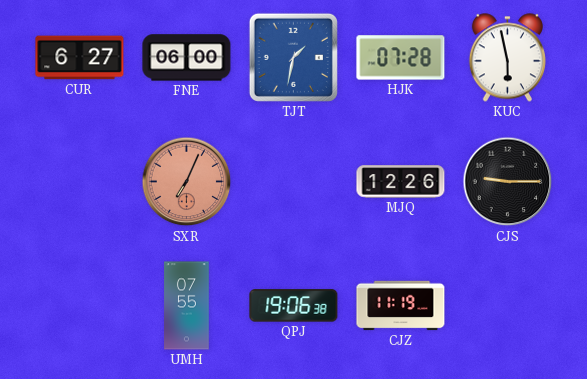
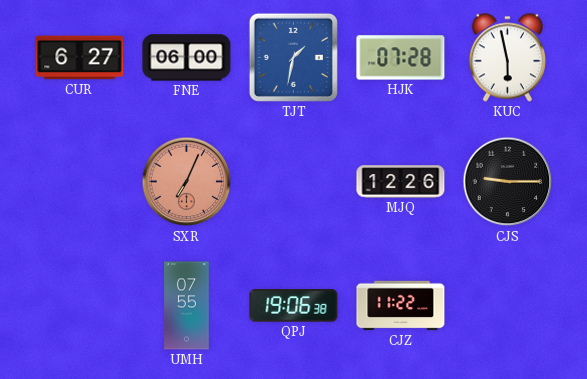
CJZ: 11:19 -> 11:22
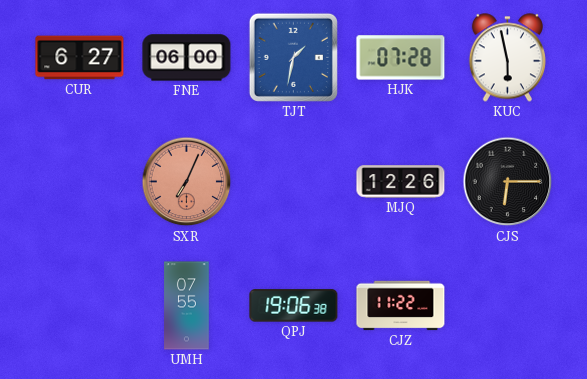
CJS: 9:15 -> 6:15
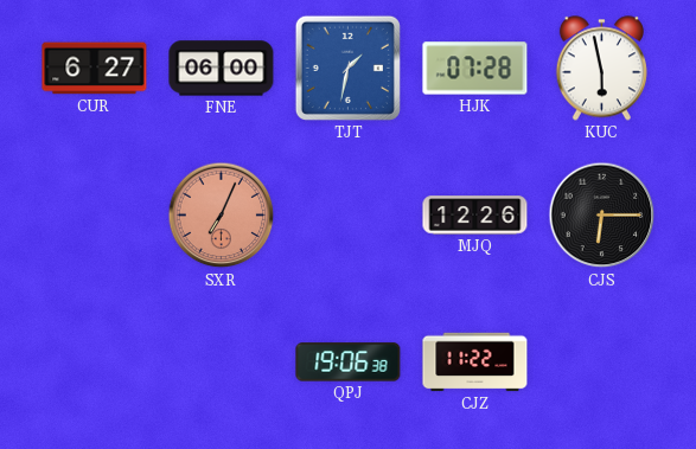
UMH: 07:55 -> none
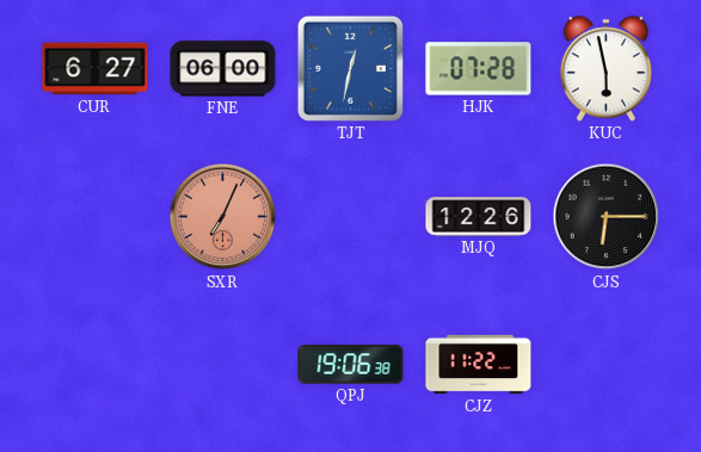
TJT: 1:32 -> 12:32
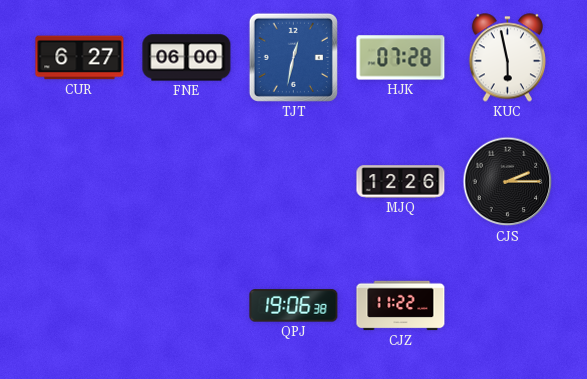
SXR: 7:04 -> none
CJS: 6:15 -> 2:15
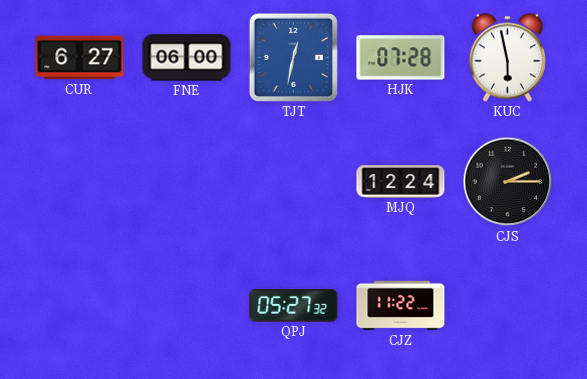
MJQ: 12:26 -> 12:24
QPJ: 19:06 -> 05:27
